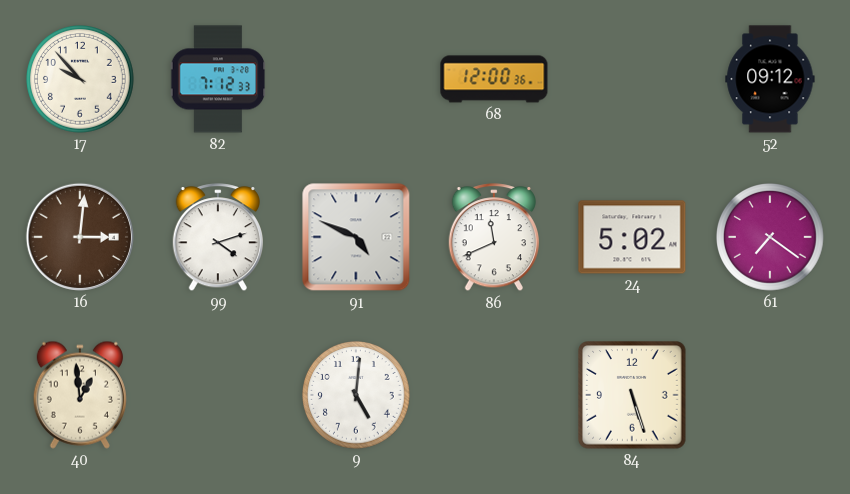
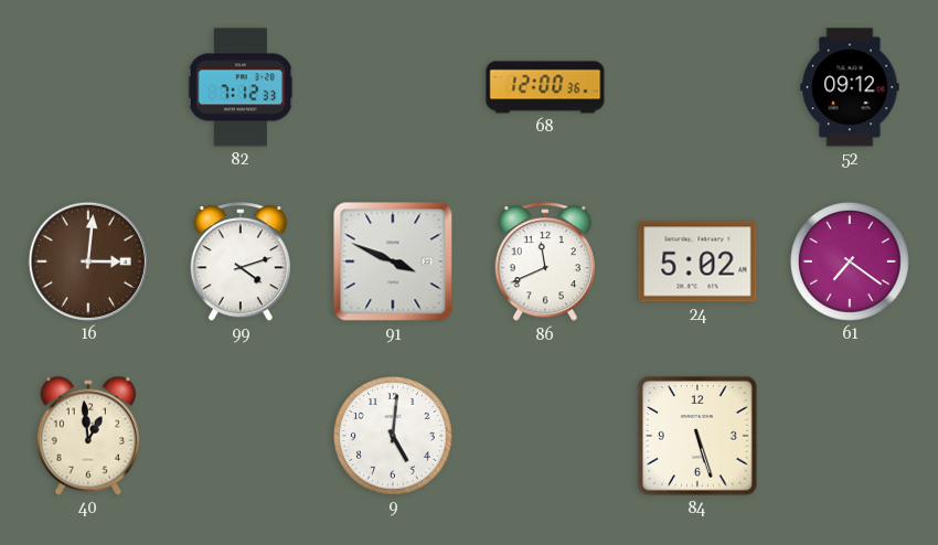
17: 9:53 -> none
91: 4:49 -> 3:49
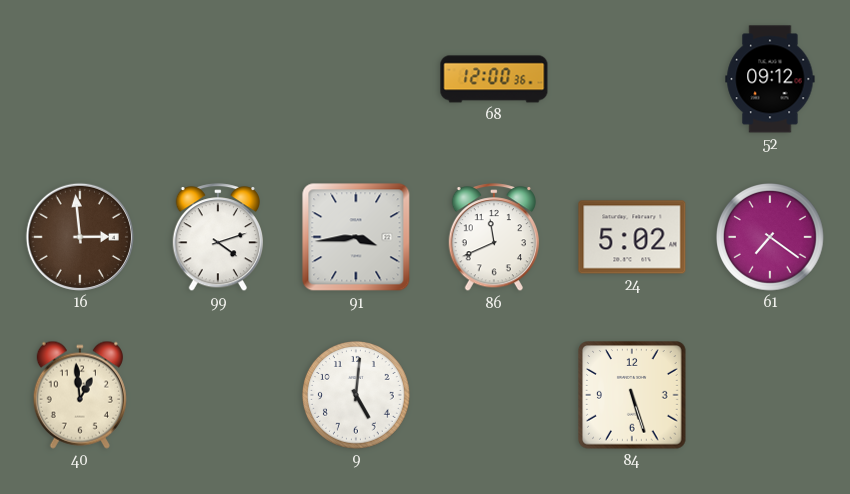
82: 7:12 -> none
16: 3:01 -> 2:59
91: 3:49 -> 3:44
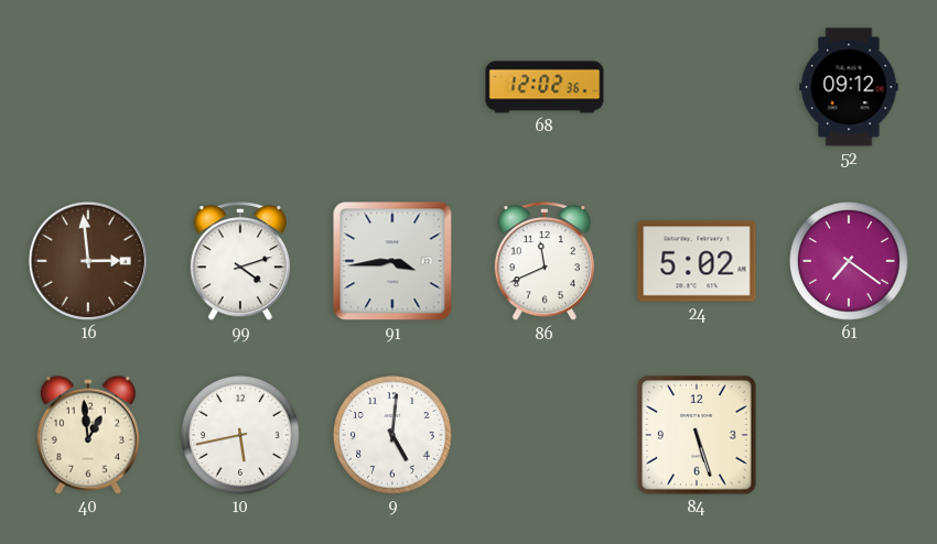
68: 12:00 -> 12:02
10: none -> 5:43
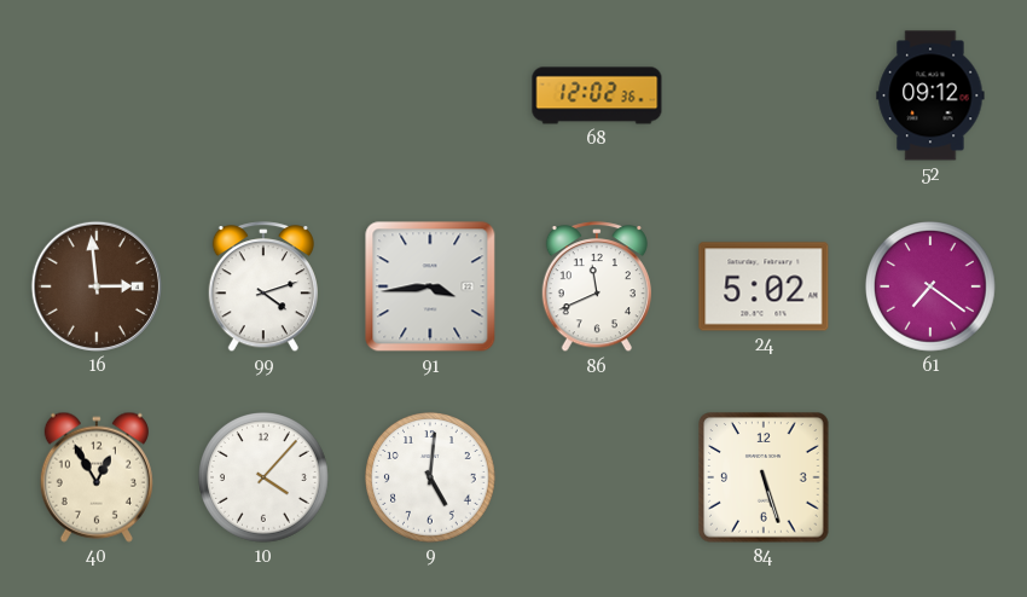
40: 12:59 -> 12:55
10: 5:43 -> 4:07
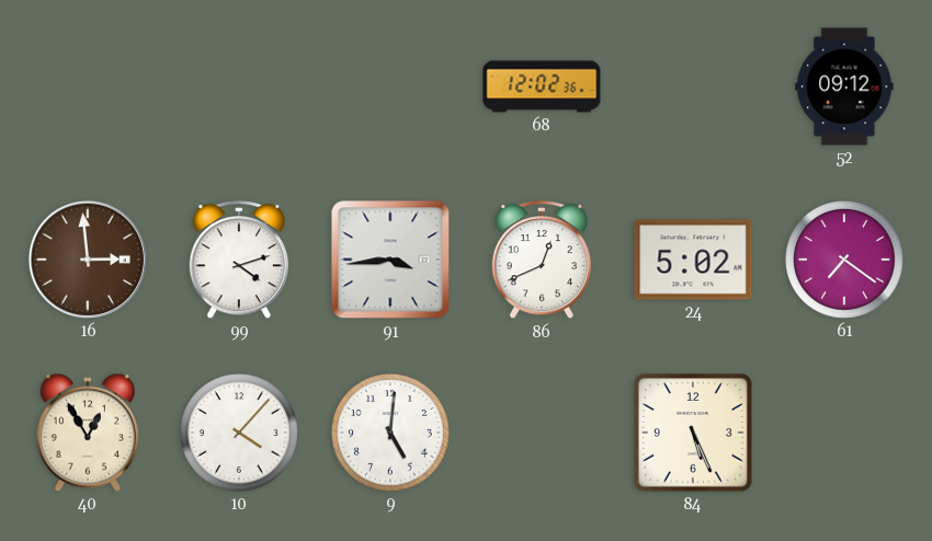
86: 11:41 -> 12:41
84: 5:27 -> 5:26
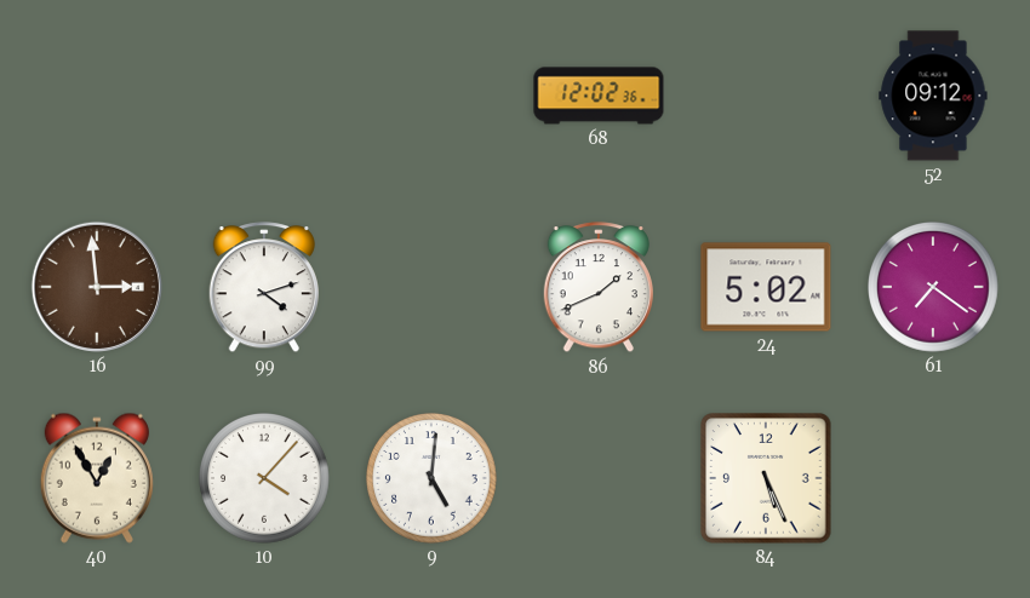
91: 3:44 -> none
86: 12:41 -> 1:41
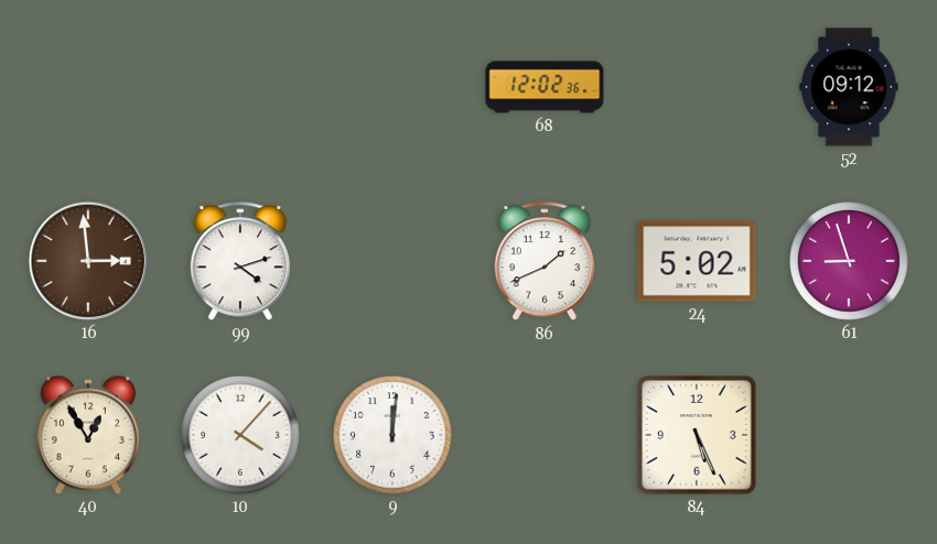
61: 7:21 -> 8:57
9: 5:01 -> 12:01
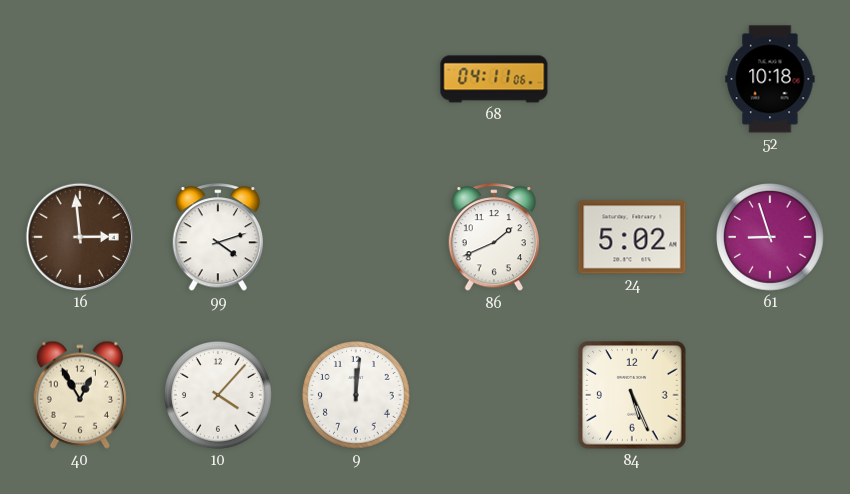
68: 12:02 -> 04:11
52: 09:12 -> 10:18
